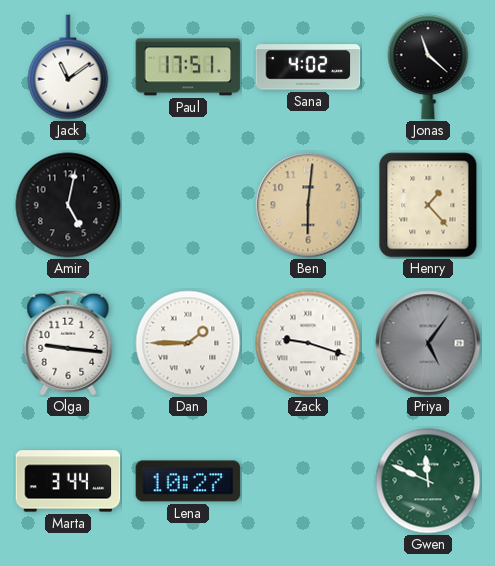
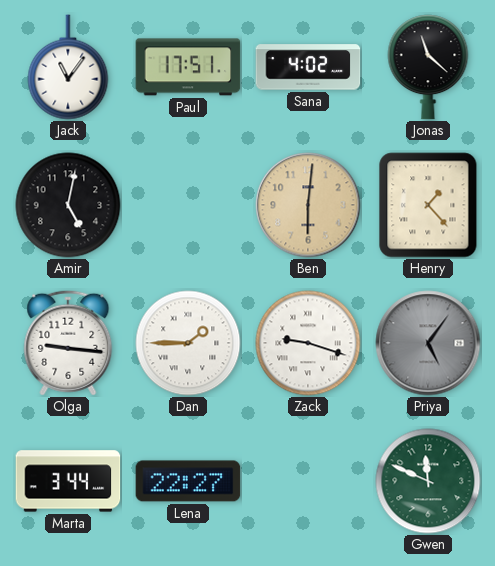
Jack: 11:09 -> 11:06
Lena: 10:27 -> 22:27
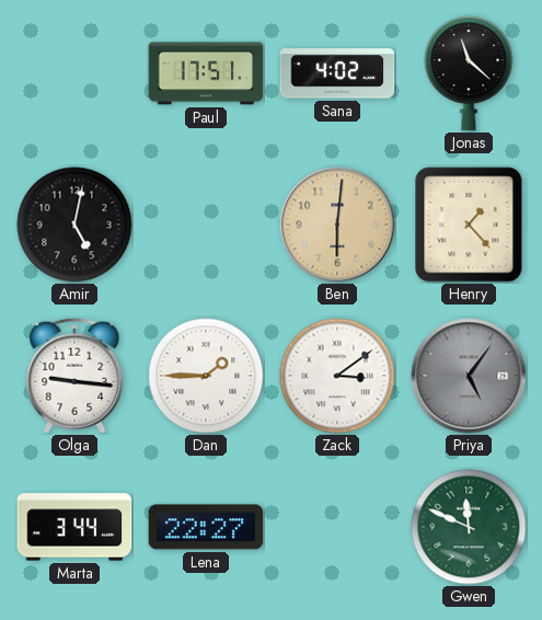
Jack: 11:06 -> none
Zack: 9:18 -> 3:09
